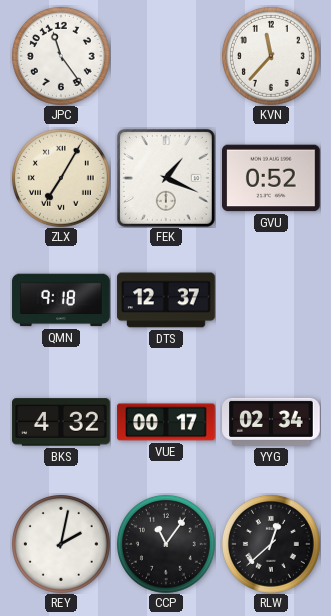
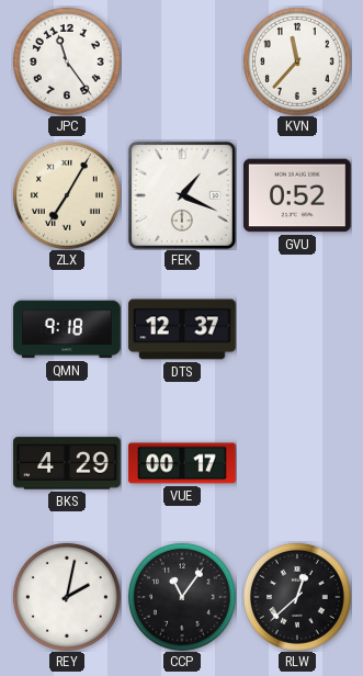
BKS: 4:32 -> 4:29
YYG: 02:34 -> none
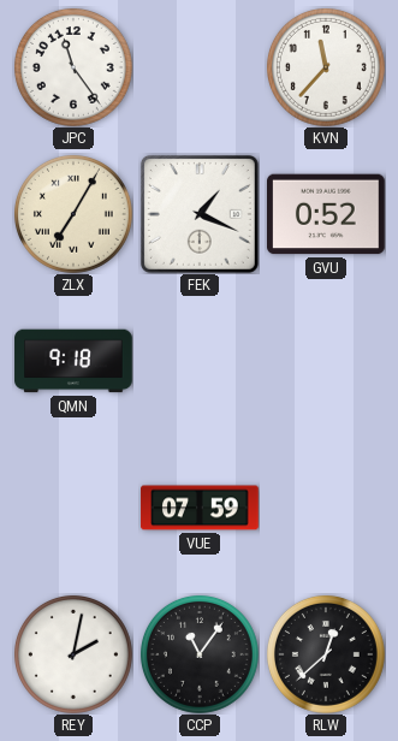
DTS: 12:37 -> none
BKS: 4:29 -> none
VUE: 00:17 -> 07:59
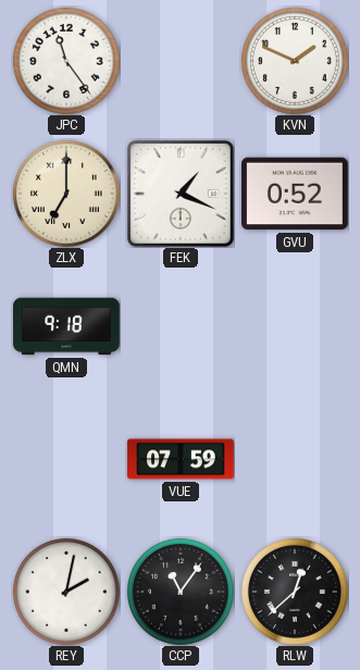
KVN: 11:37 -> 1:49
ZLX: 7:05 -> 7:00
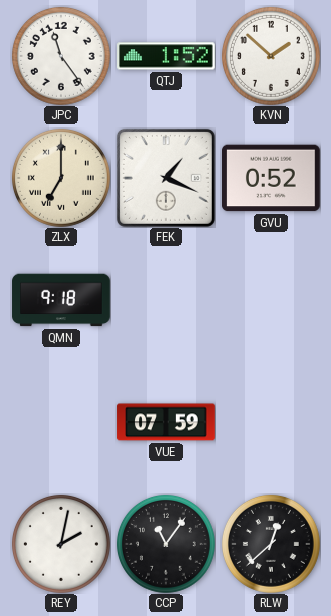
QTJ: none -> 1:52
KVN: 1:49 -> 1:52
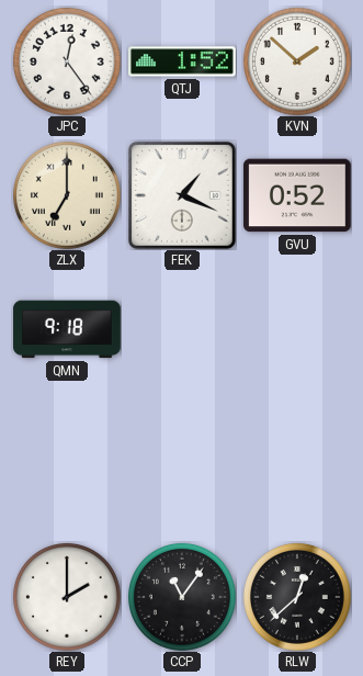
JPC: 11:24 -> 12:24
VUE: 07:59 -> none
REY: 2:02 -> 2:00
